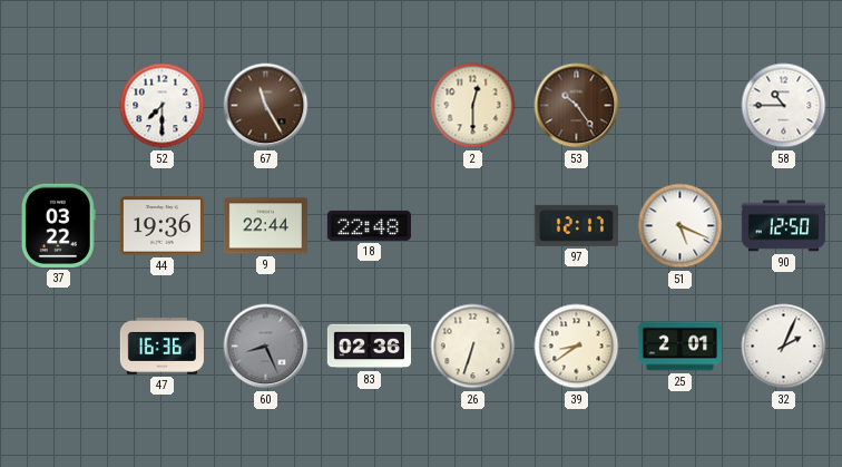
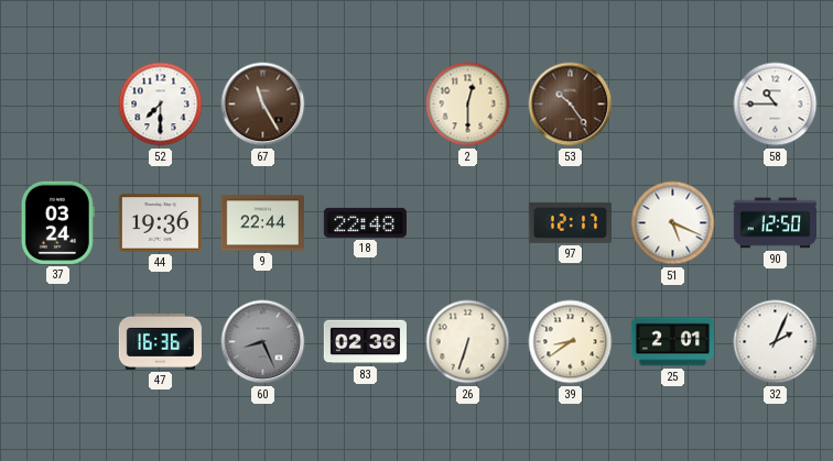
37: 03:22 -> 03:24
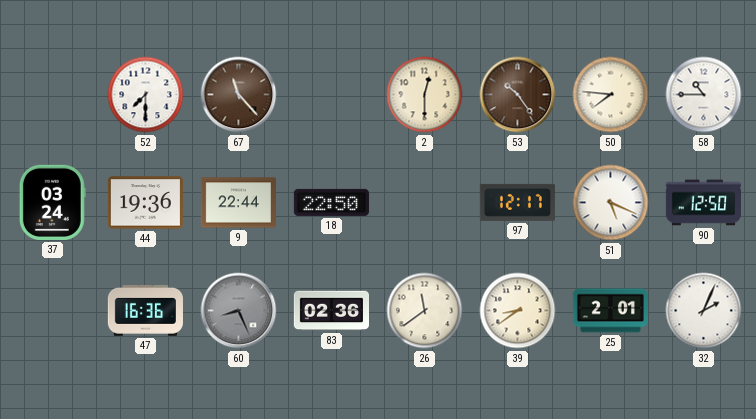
67: 11:25 -> 11:23
50: none -> 7:46
18: 22:48 -> 22:50
26: 6:33 -> 11:39
